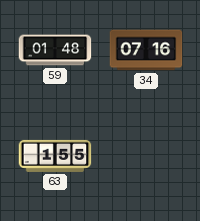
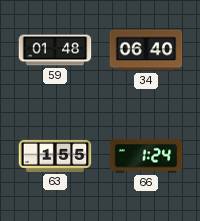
34: 07:16 -> 06:40
66: none -> 1:24
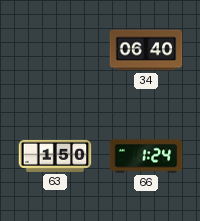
59: 01:48 -> none
63: 1:55 -> 1:50
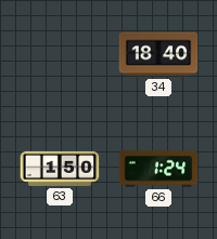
34: 06:40 -> 18:40
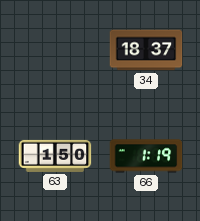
34: 18:40 -> 18:37
66: 1:24 -> 1:19
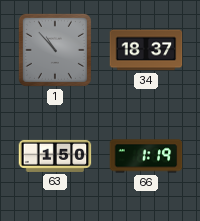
1: none -> 10:53
